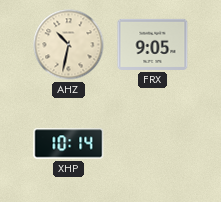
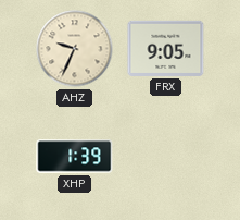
AHZ: 10:32 -> 9:34
XHP: 10:14 -> 1:39
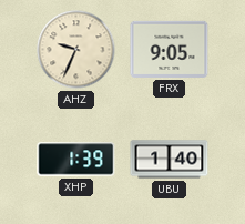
UBU: none -> 1:40
